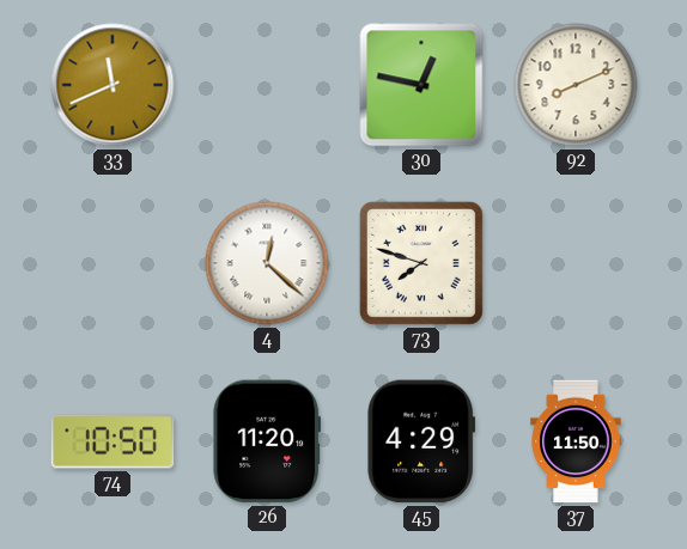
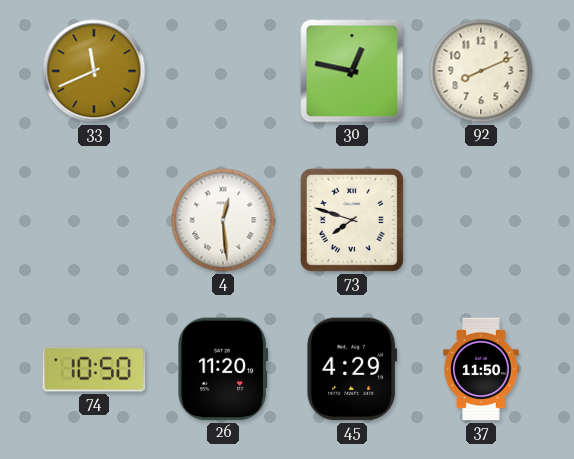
4: 12:22 -> 12:29
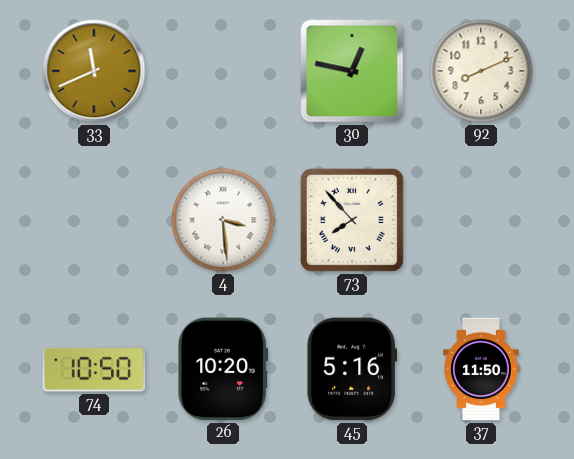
4: 12:29 -> 3:29
73: 7:48 -> 7:53
26: 11:20 -> 10:20
45: 4:29 -> 5:16
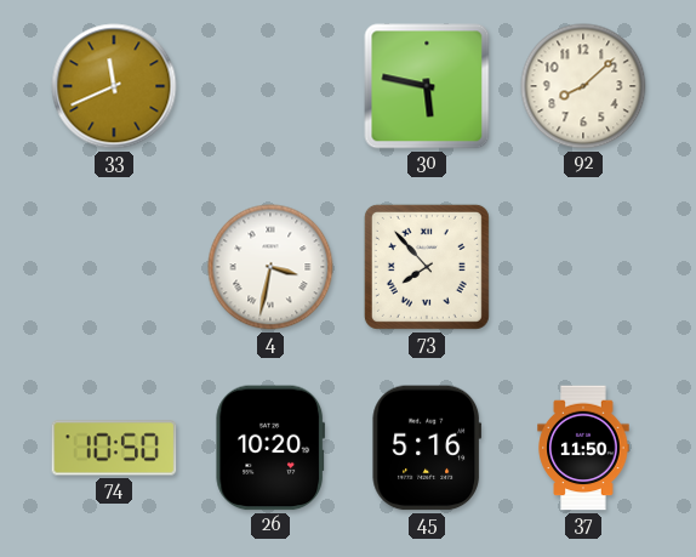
30: 12:47 -> 5:47
92: 8:11 -> 8:08
4: 3:29 -> 3:32
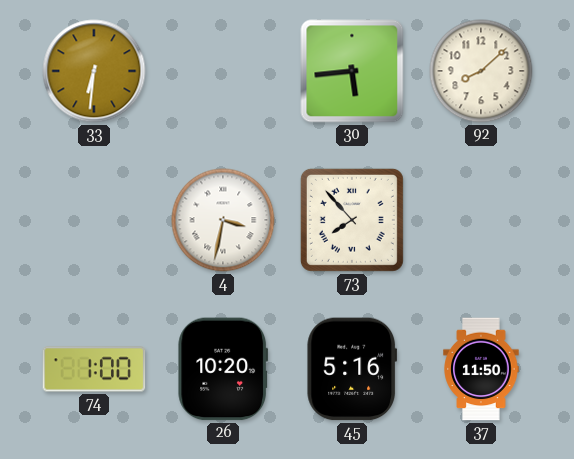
33: 11:41 -> 6:31
30: 5:47 -> 5:44
74: 10:50 -> 1:00
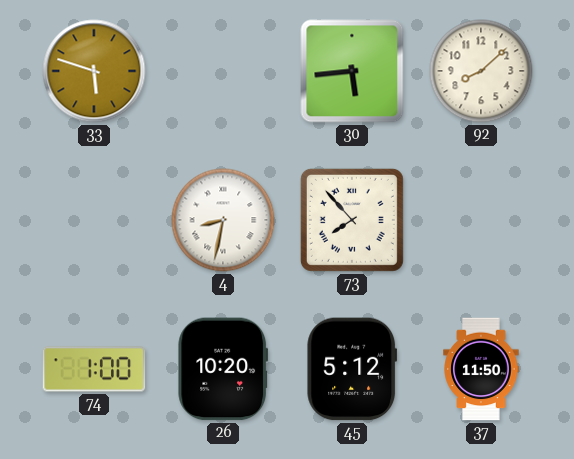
33: 6:31 -> 5:48
4: 3:32 -> 8:32
45: 5:16 -> 5:12
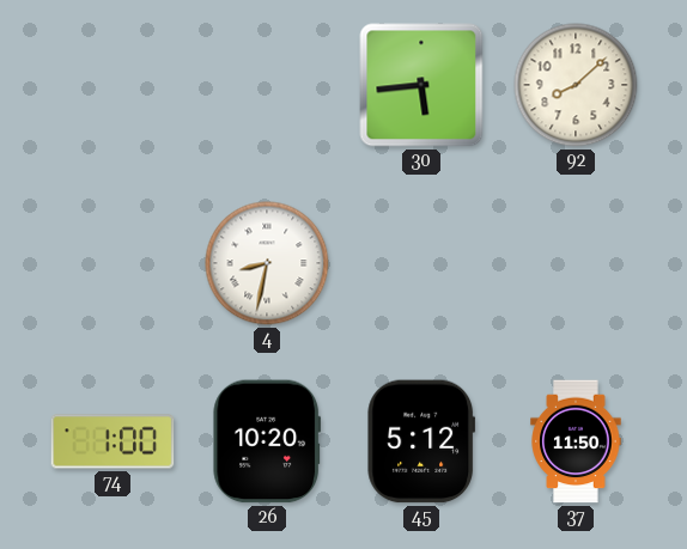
33: 5:48 -> none
73: 7:53 -> none
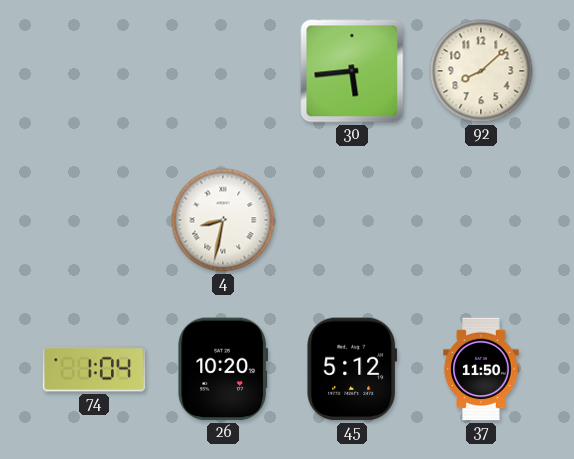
74: 1:00 -> 1:04
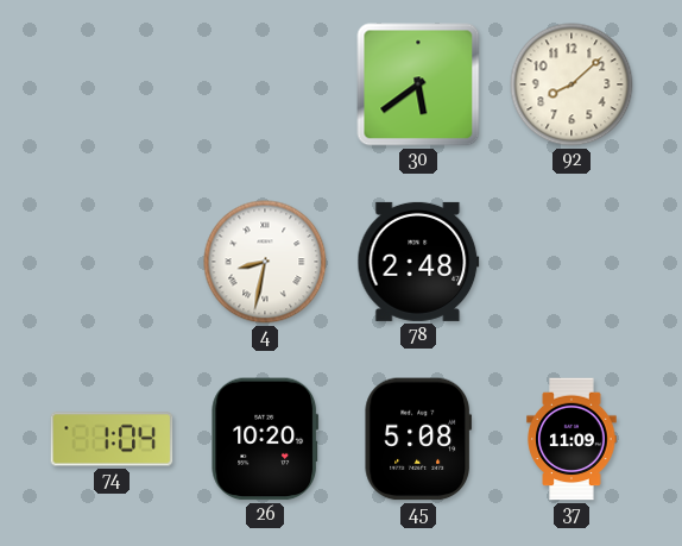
30: 5:44 -> 5:39
78: none -> 2:48
45: 5:12 -> 5:08
37: 11:50 -> 11:09
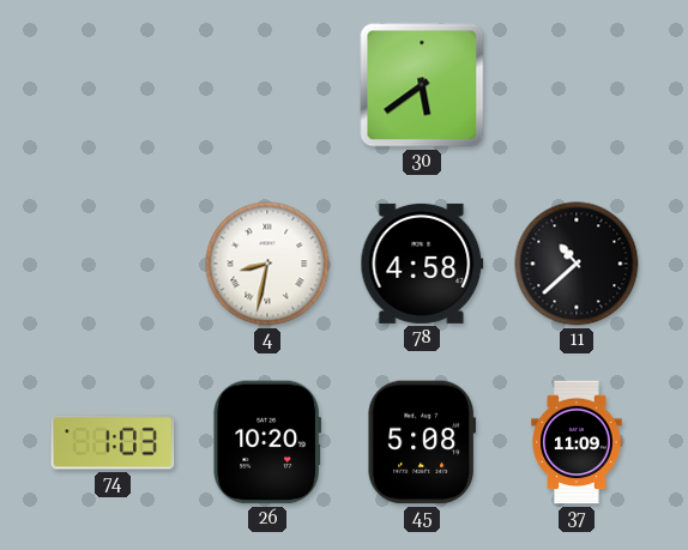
92: 8:08 -> none
78: 2:48 -> 4:58
11: none -> 10:38
74: 1:04 -> 1:03
